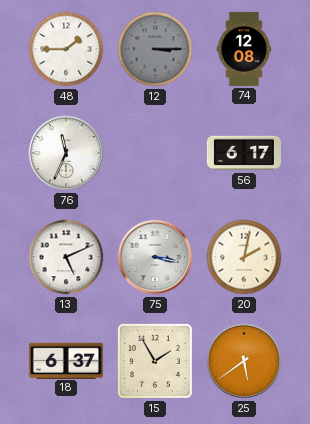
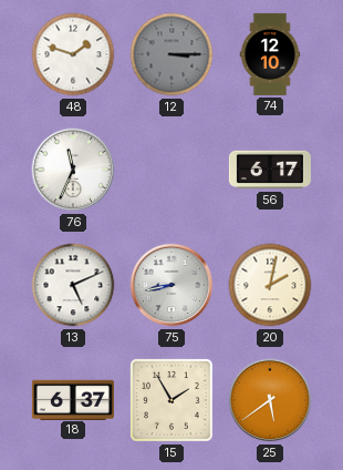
48: 1:45 -> 1:48
74: 12:08 -> 12:10
75: 3:17 -> 8:43
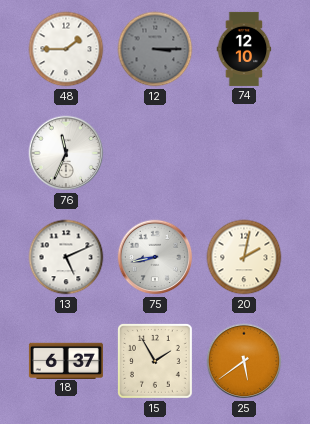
48: 1:48 -> 1:45
56: 6:17 -> none
